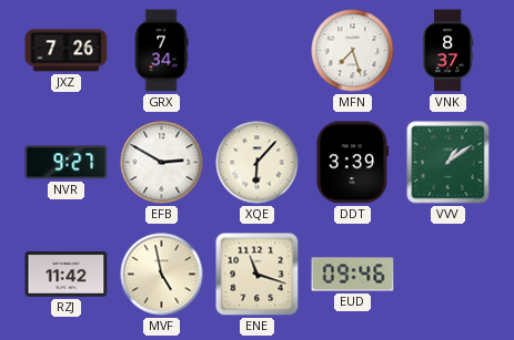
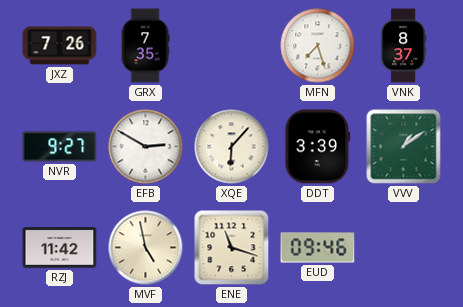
GRX: 7:34 -> 7:35
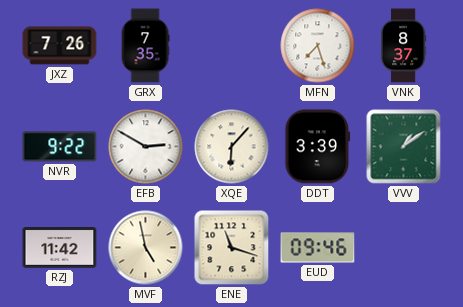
NVR: 9:27 -> 9:22
